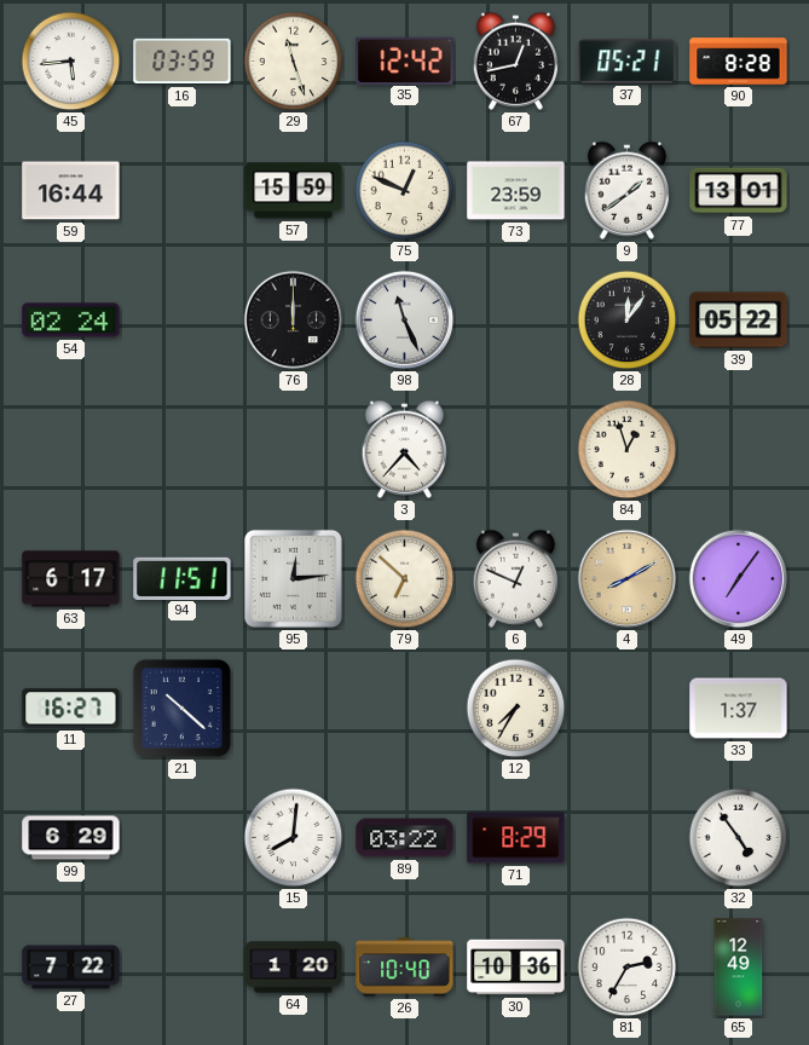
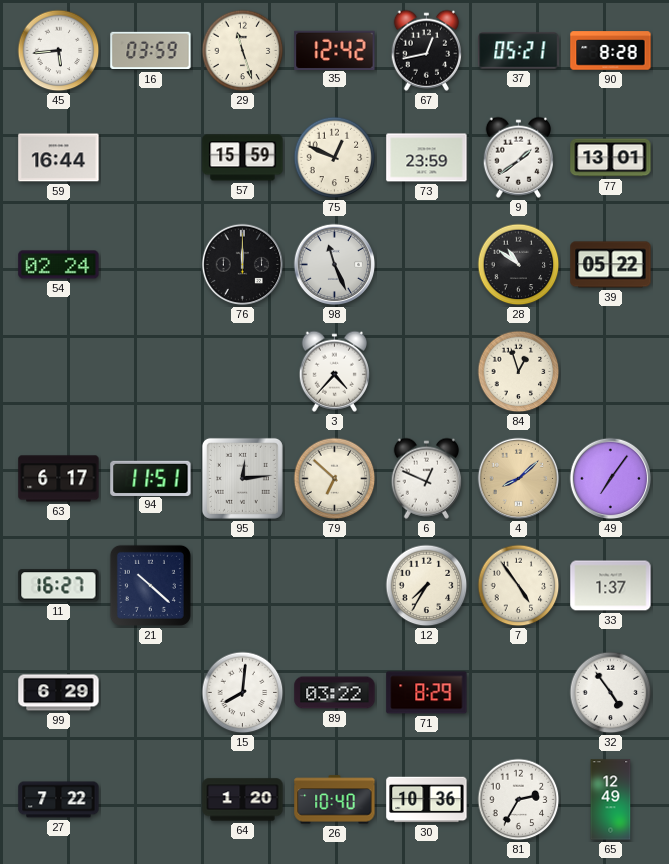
28: 12:06 -> 10:51
4: 8:10 -> 8:08
7: none -> 4:54
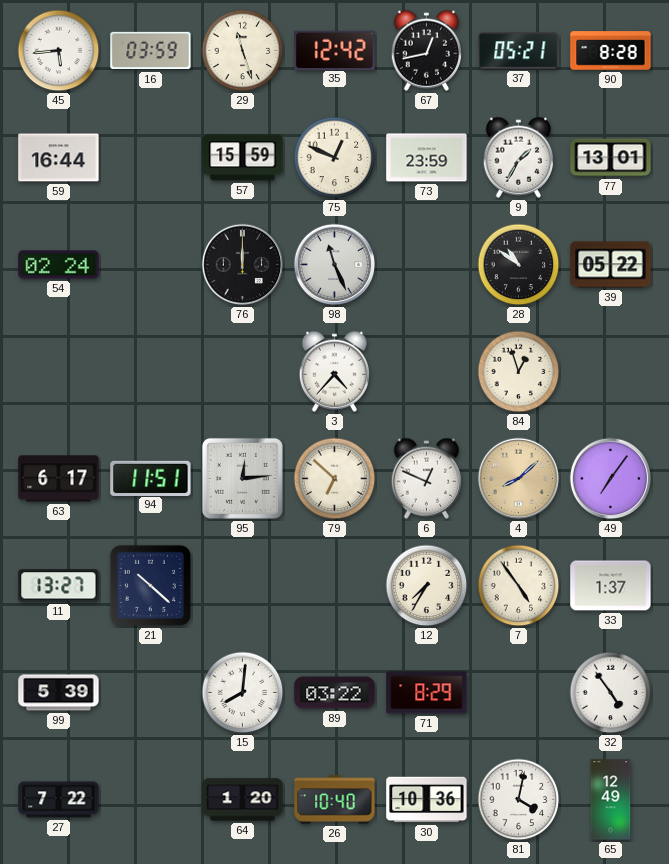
9: 1:39 -> 1:35
11: 16:27 -> 13:27
99: 6:29 -> 5:39
81: 2:35 -> 4:02
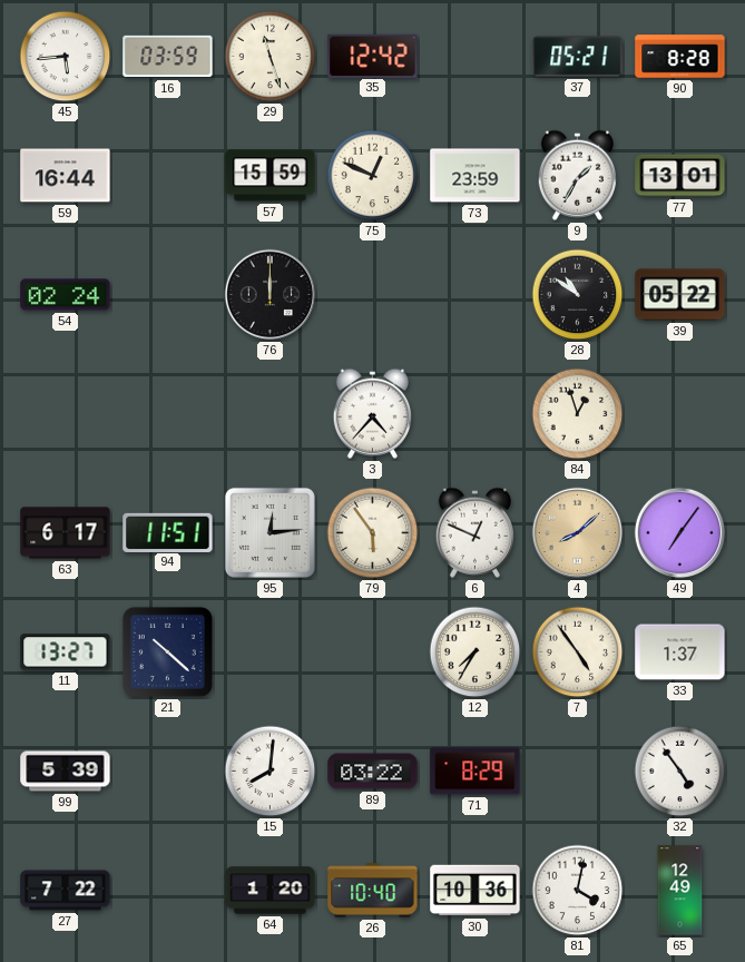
67: 12:43 -> none
98: 11:26 -> none
79: 6:52 -> 5:54
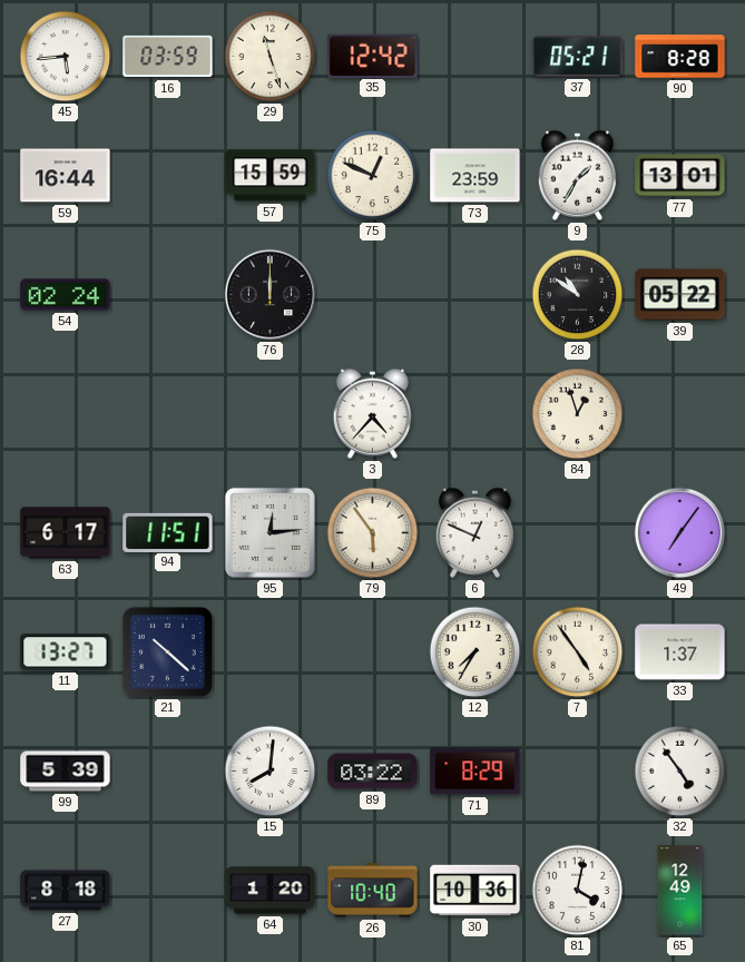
4: 8:08 -> none
27: 7:22 -> 8:18
